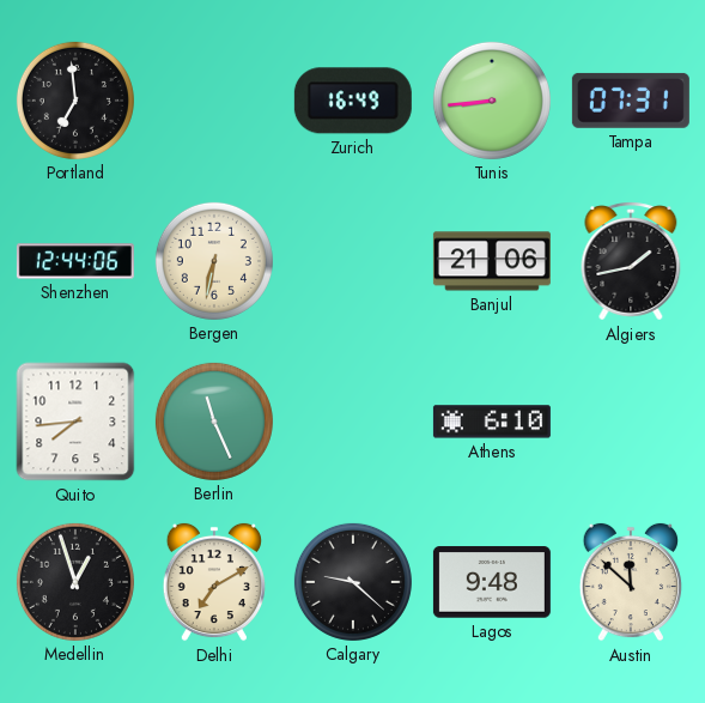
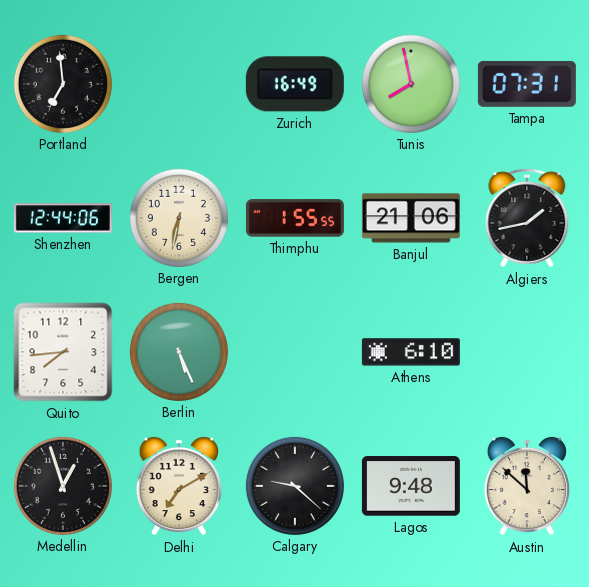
Tunis: 8:44 -> 7:58
Thimphu: none -> 1:55
Berlin: 11:26 -> 5:26
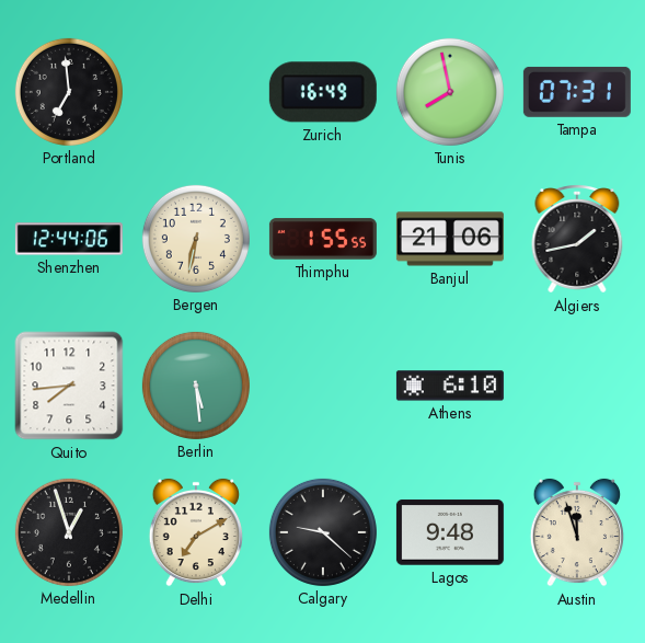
Berlin: 5:26 -> 5:29
Austin: 11:52 -> 11:57
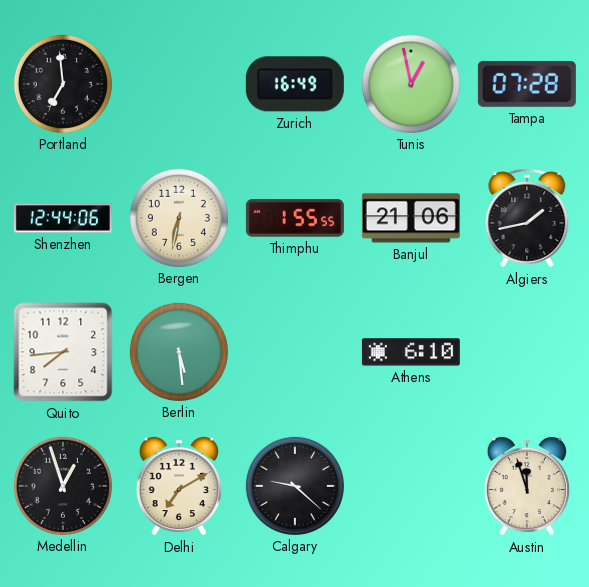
Tunis: 7:58 -> 12:58
Tampa: 07:31 -> 07:28
Lagos: 9:48 -> none
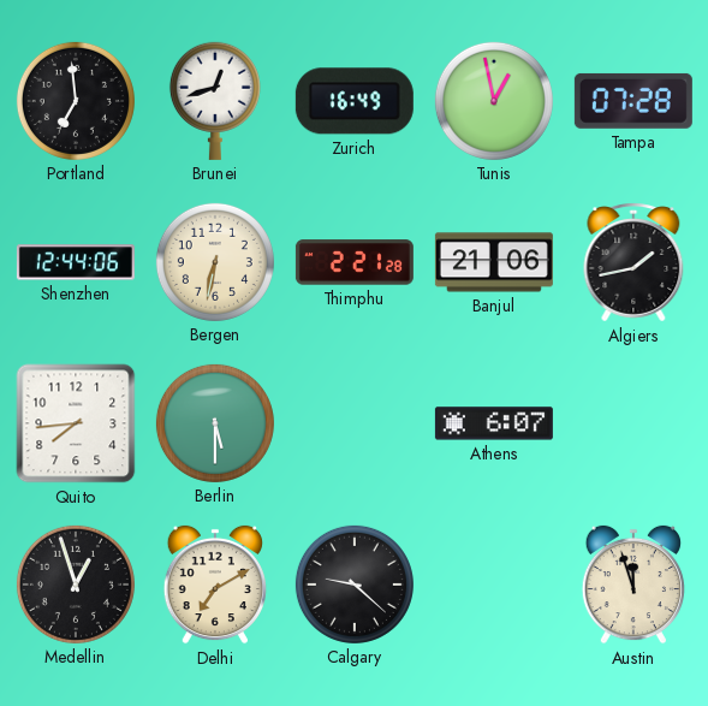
Brunei: none -> 12:42
Thimphu: 1:55 -> 2:21
Berlin: 5:29 -> 5:30
Athens: 6:10 -> 6:07
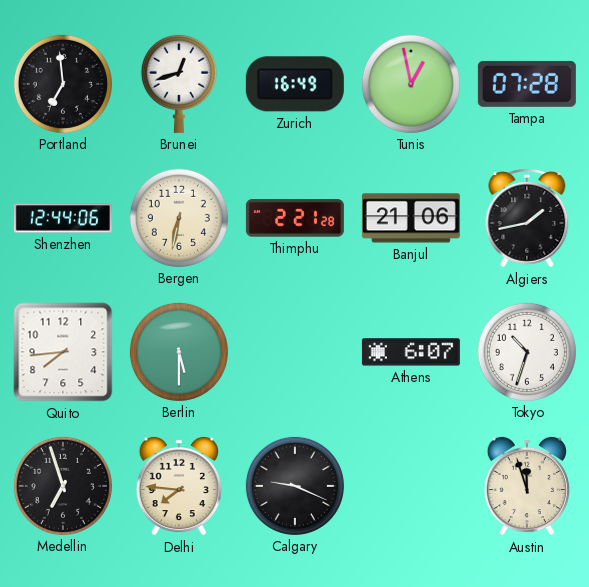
Tokyo: none -> 10:33
Medellin: 12:57 -> 6:57
Delhi: 7:10 -> 7:46
Calgary: 9:22 -> 9:19
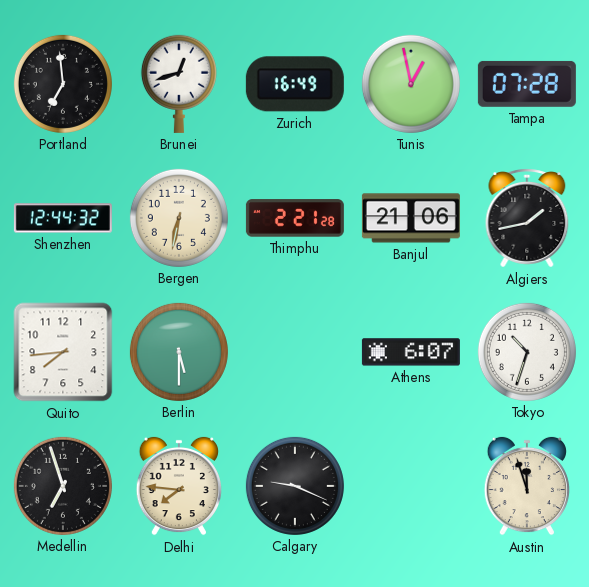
Shenzhen: 12:44:06 -> 12:44:32
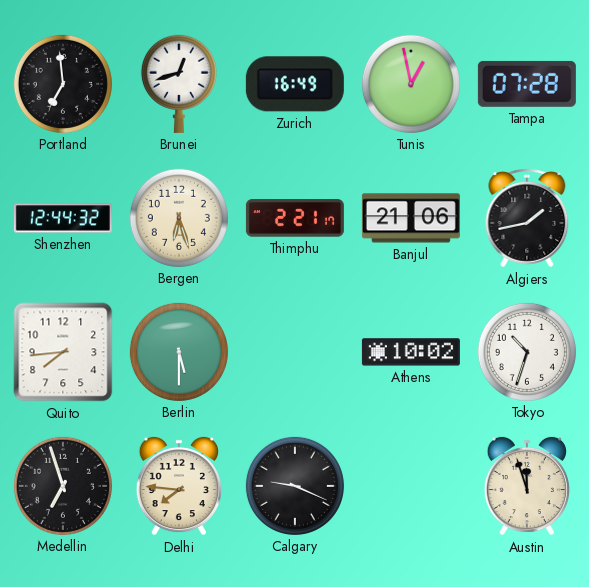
Bergen: 6:32 -> 6:27
Thimphu: 2:21:28 -> 2:21:17
Athens: 6:07 -> 10:02
